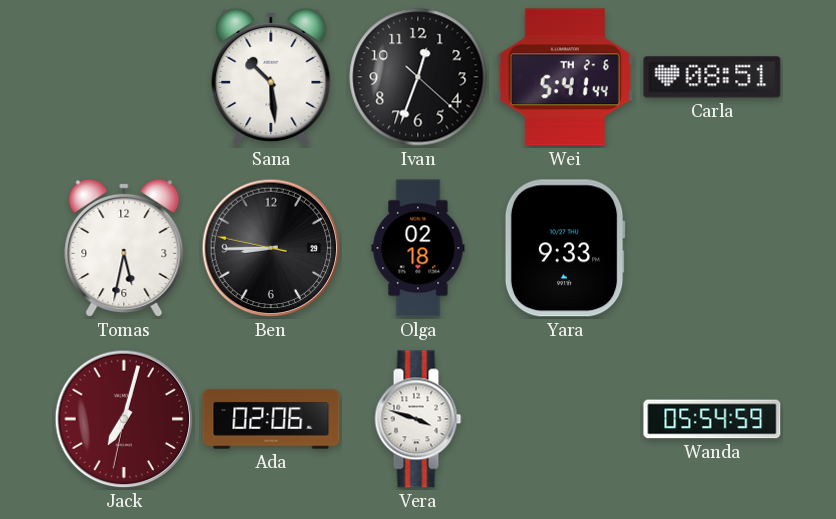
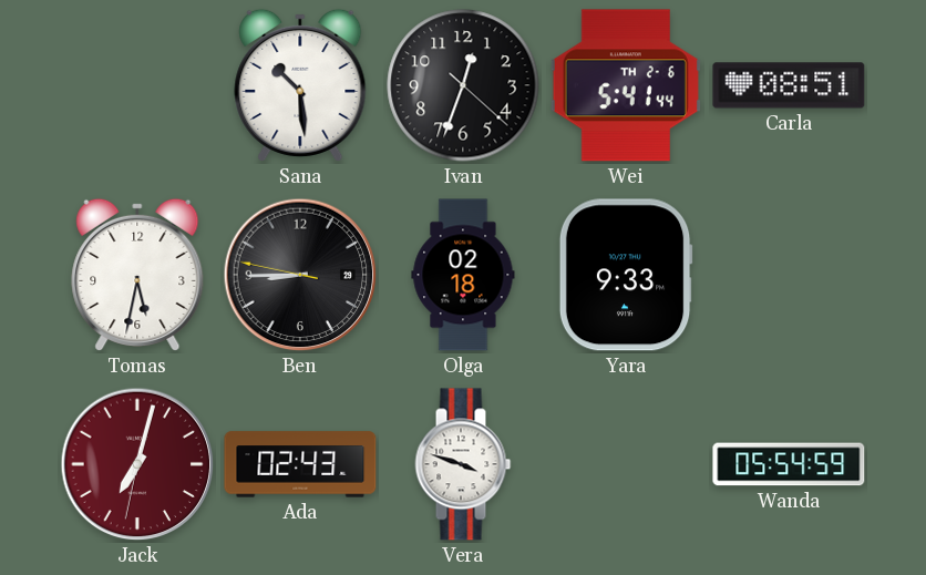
Ada: 02:06 -> 02:43
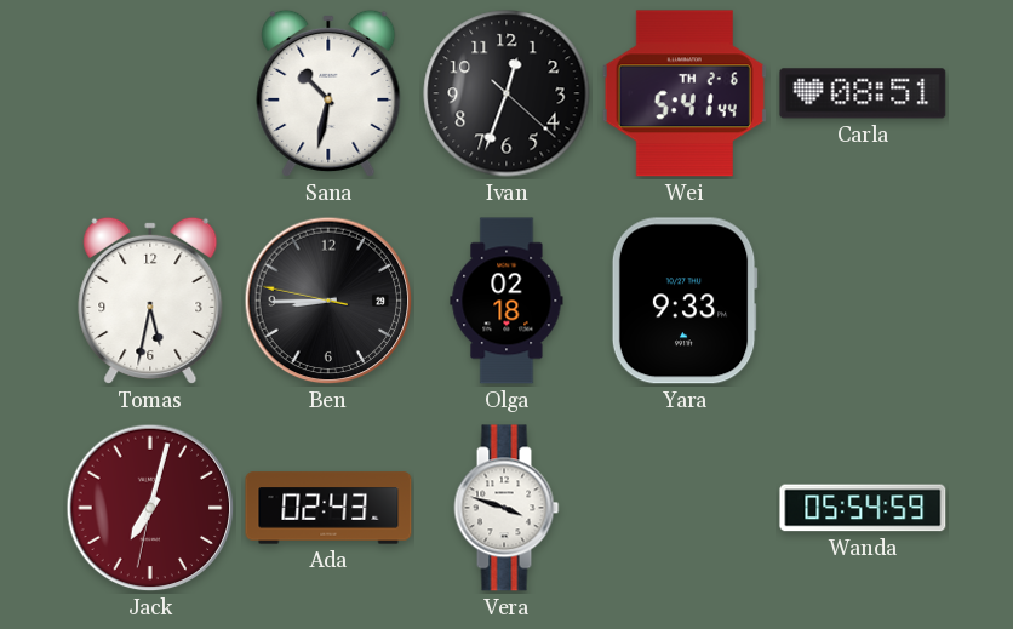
Sana: 10:29 -> 10:32
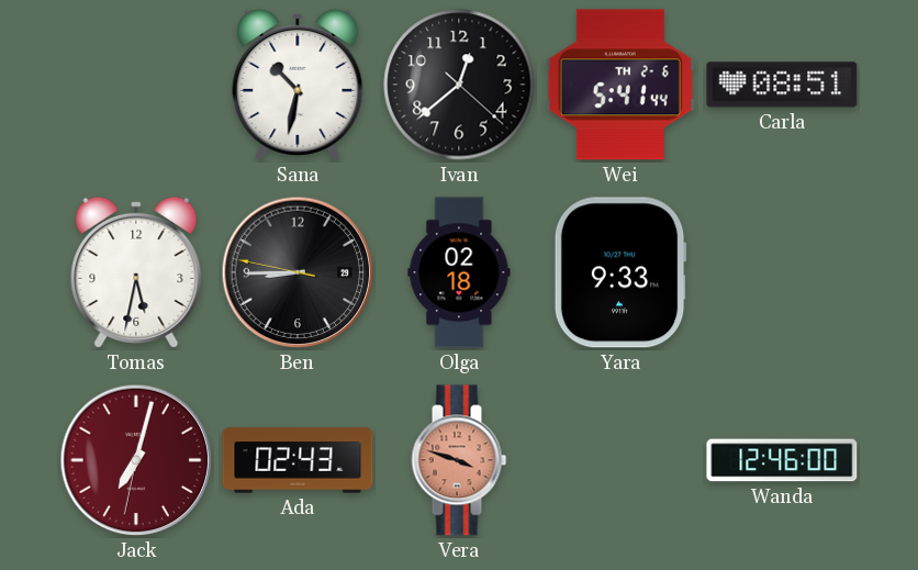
Ivan: 12:33 -> 12:38
Vera dial: white -> salmon
Wanda: 05:54 -> 12:46
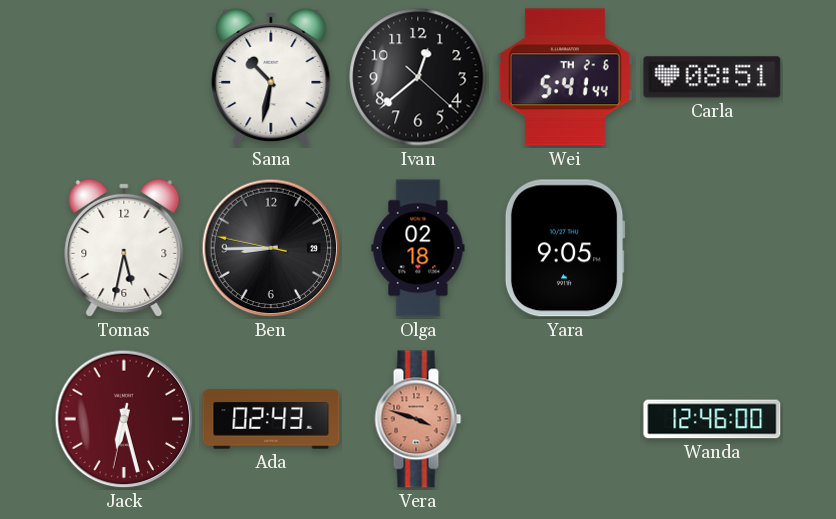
Yara: 9:33 -> 9:05
Jack: 7:02 -> 6:27
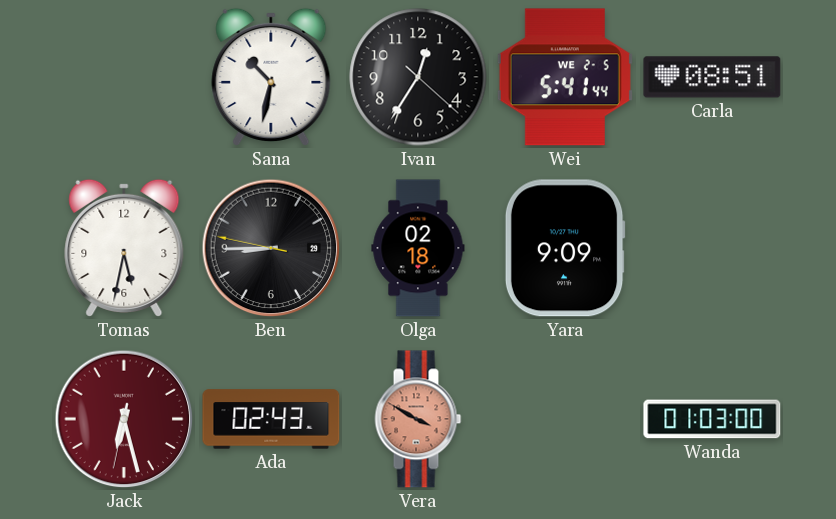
Ivan: 12:38 -> 12:35
Wei date: TH 2-6 -> WE 2-5
Yara: 9:05 -> 9:09
Vera: 3:48 -> 3:50
Wanda: 12:46 -> 01:03
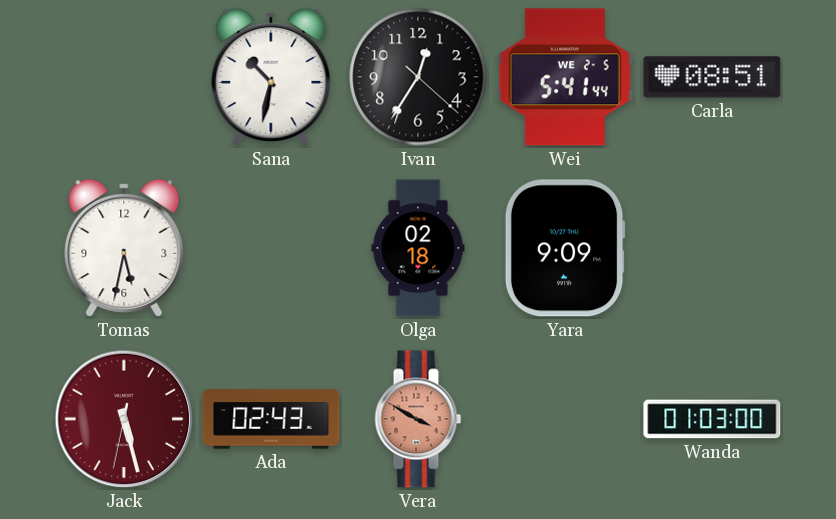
Ben: 8:44 -> none
Jack: 6:27 -> 5:27
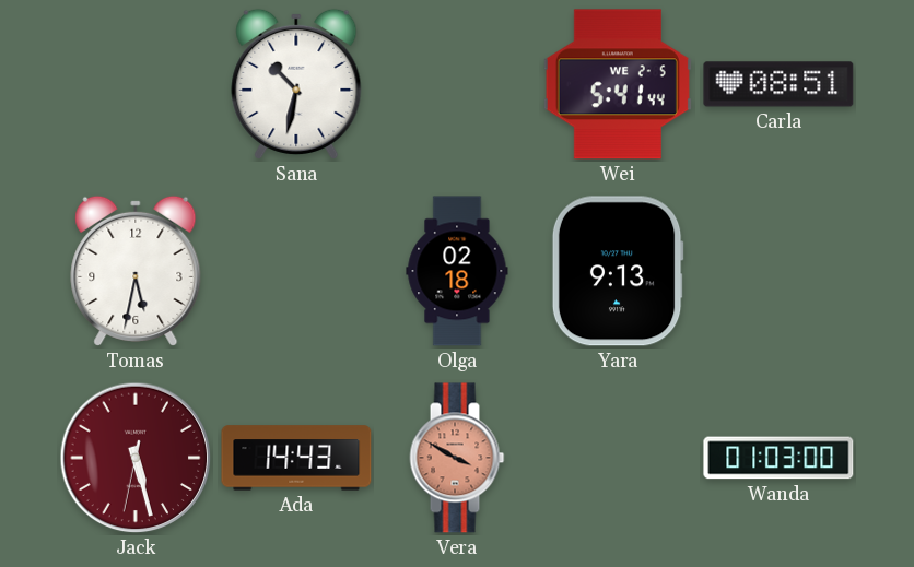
Ivan: 12:35 -> none
Yara: 9:09 -> 9:13
Ada: 02:43 -> 14:43
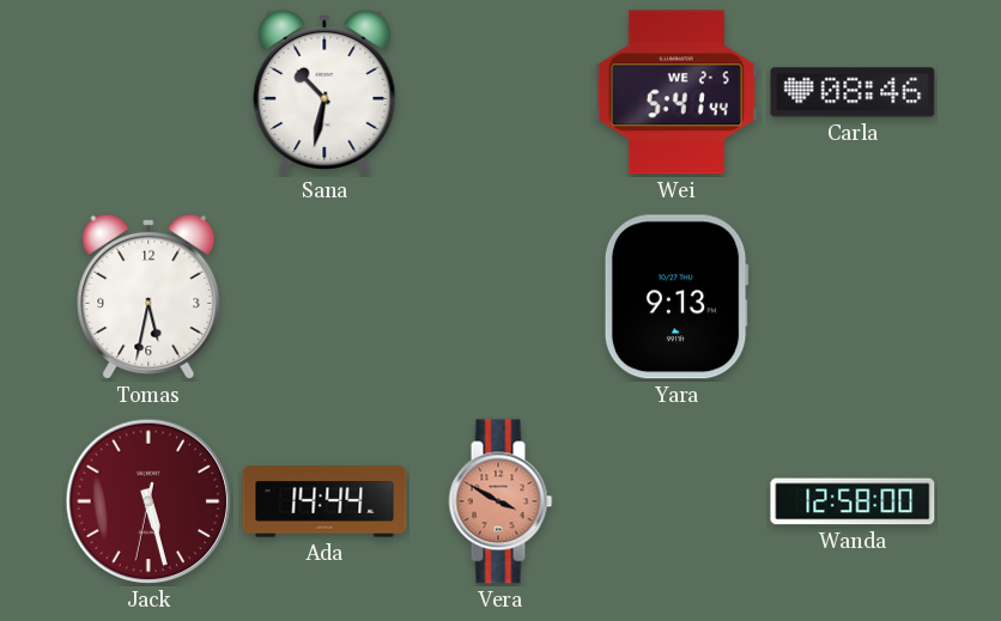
Carla: 08:51 -> 08:46
Olga: 02:18 -> none
Ada: 14:43 -> 14:44
Wanda: 01:03 -> 12:58
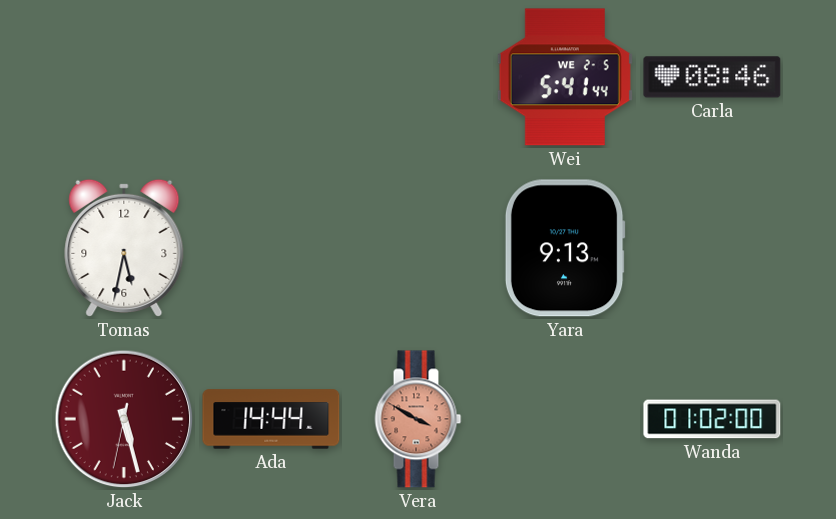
Sana: 10:32 -> none
Wanda: 12:58 -> 01:02
